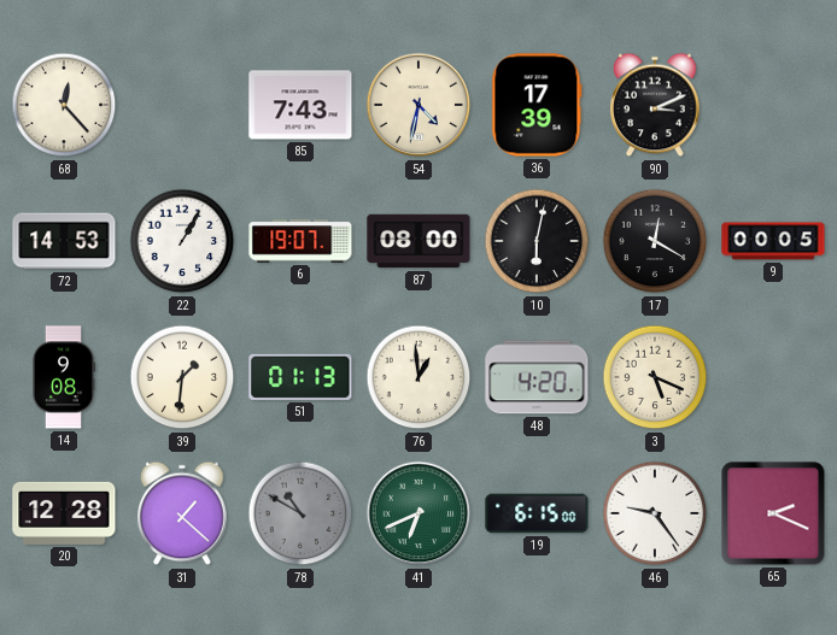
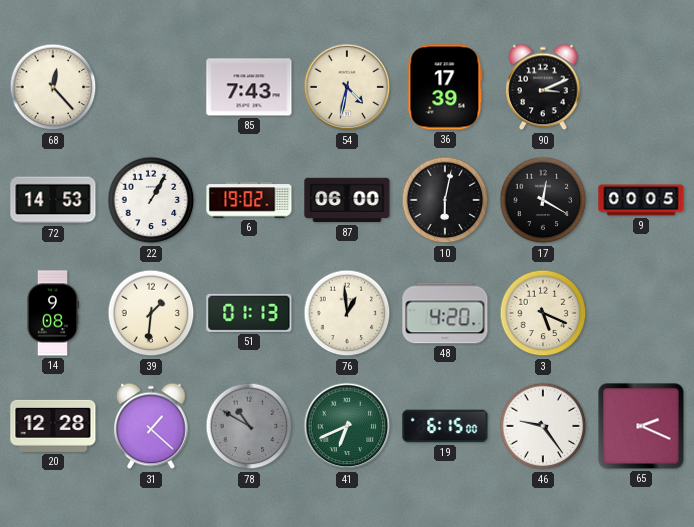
6: 19:07 -> 19:02
87: 08:00 -> 06:00
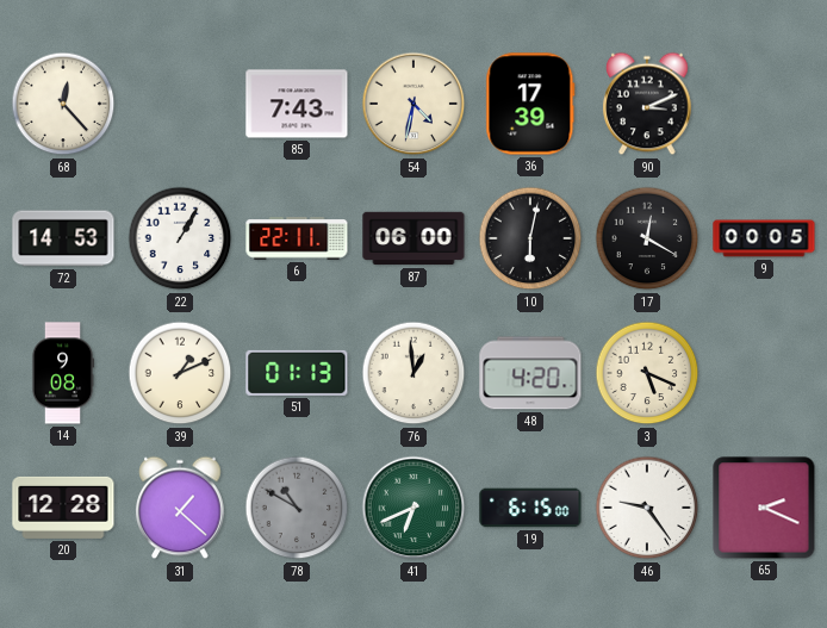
6: 19:02 -> 22:11
39: 1:31 -> 1:11
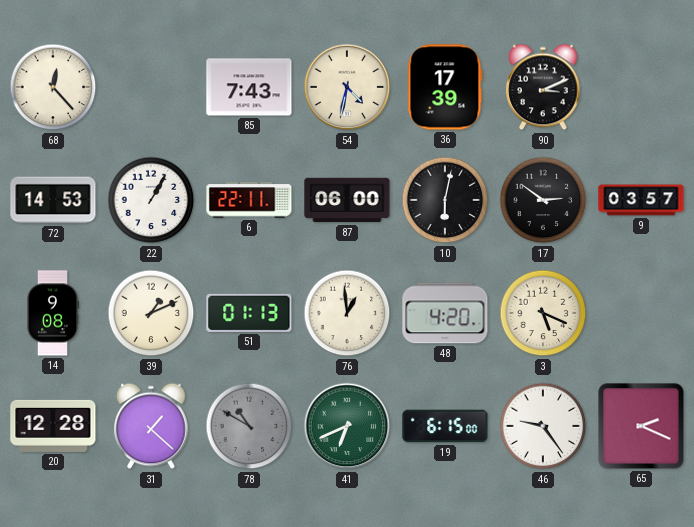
17: 12:20 -> 2:51
9: 00:05 -> 03:57
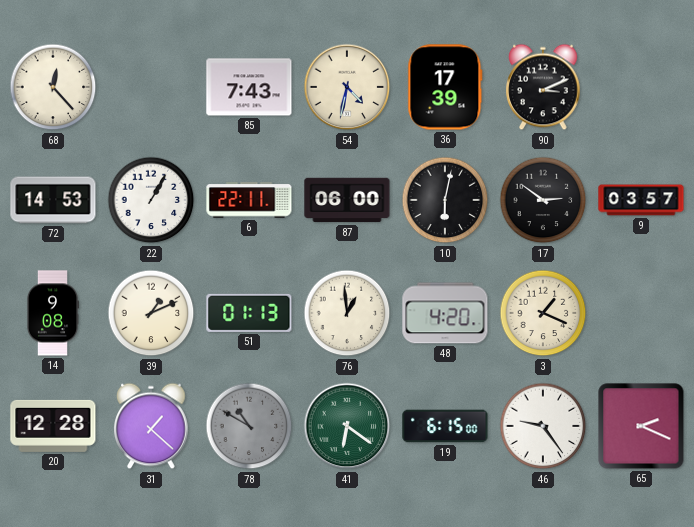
3: 5:19 -> 1:19
41: 6:41 -> 6:21
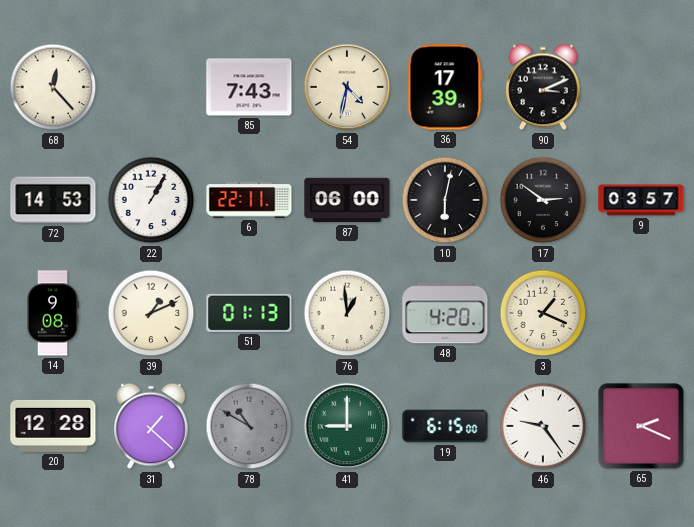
41: 6:21 -> 9:00
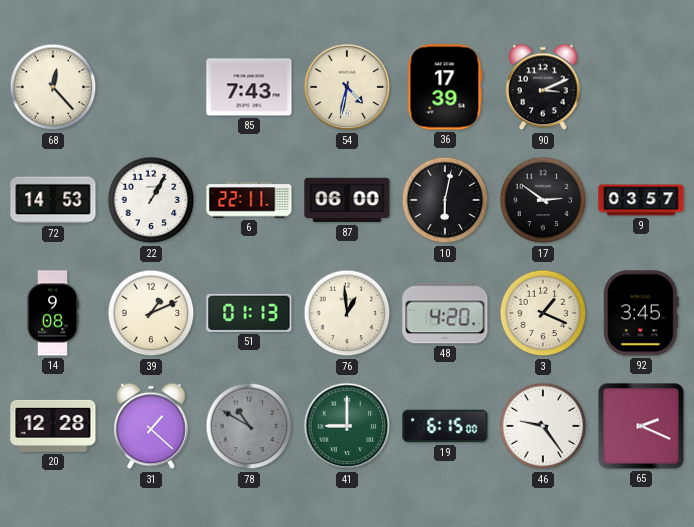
92: none -> 3:45
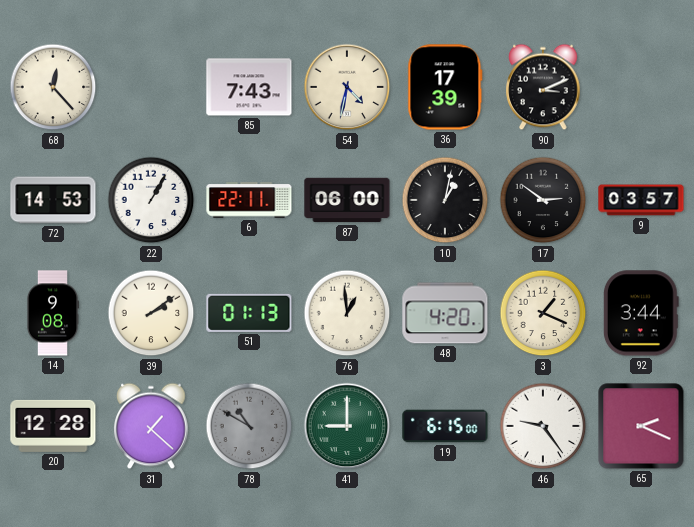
10: 6:02 -> 1:02
39: 1:11 -> 2:09
92: 3:45 -> 3:44
